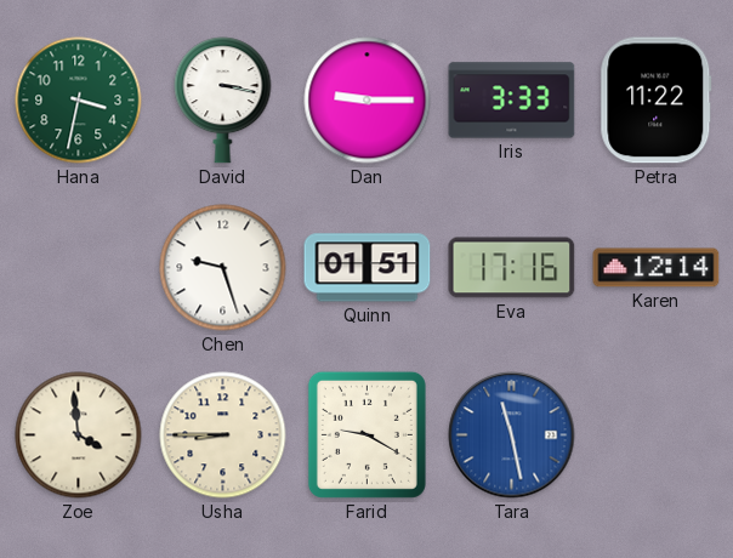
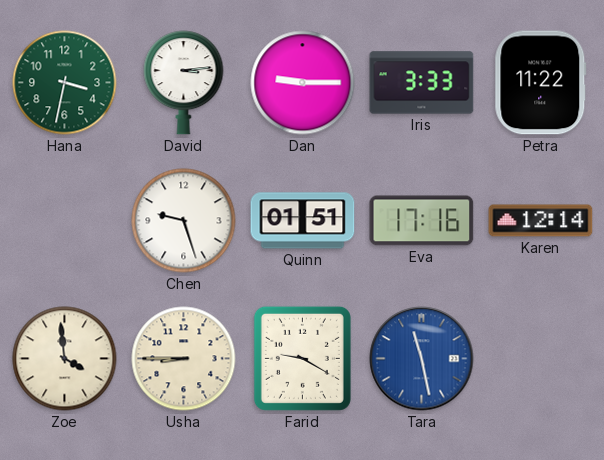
David: 3:17 -> 3:14
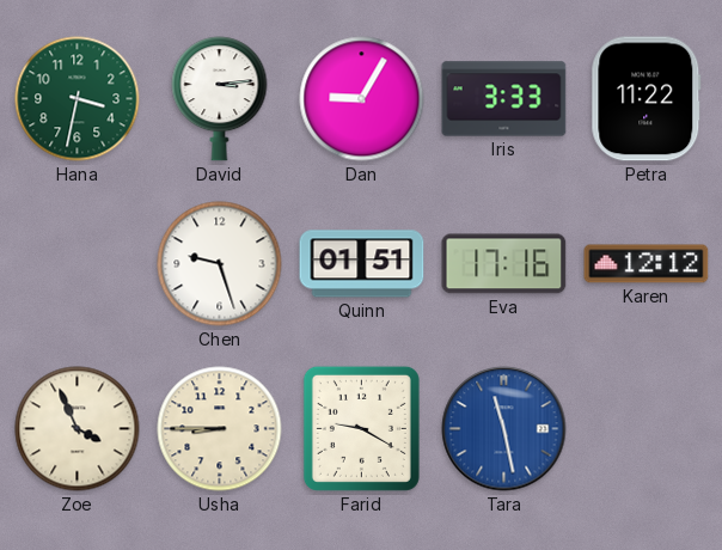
Dan: 9:15 -> 9:05
Karen: 12:14 -> 12:12
Zoe: 3:59 -> 3:56
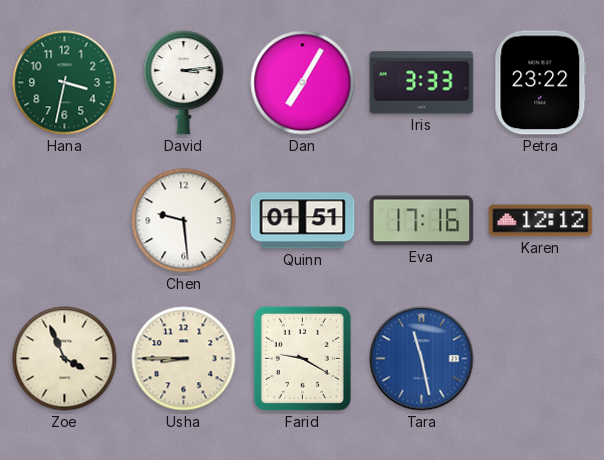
Dan: 9:05 -> 7:05
Petra: 11:22 -> 23:22
Chen: 9:27 -> 9:29
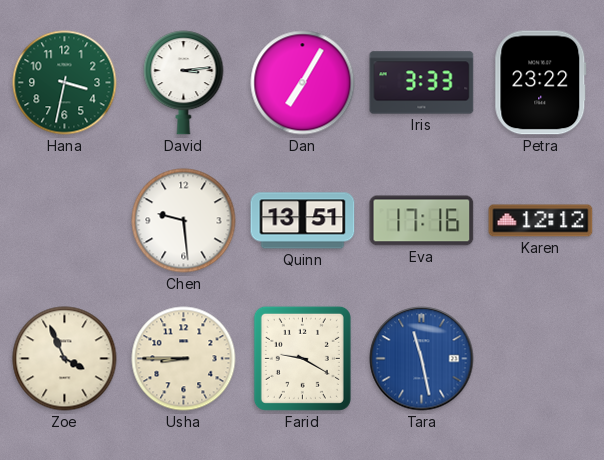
Quinn: 01:51 -> 13:51
